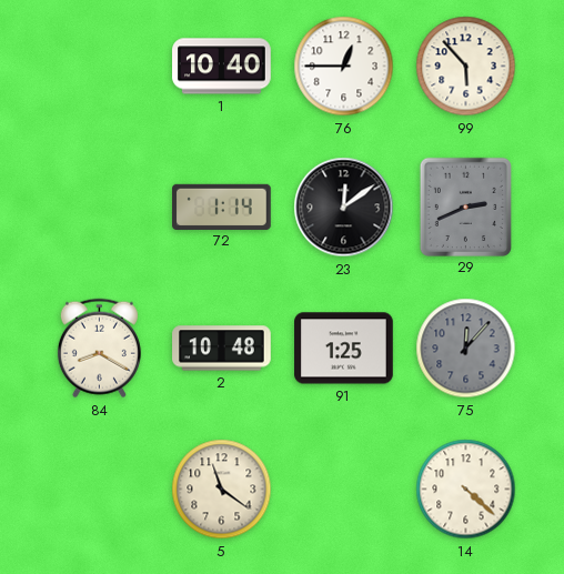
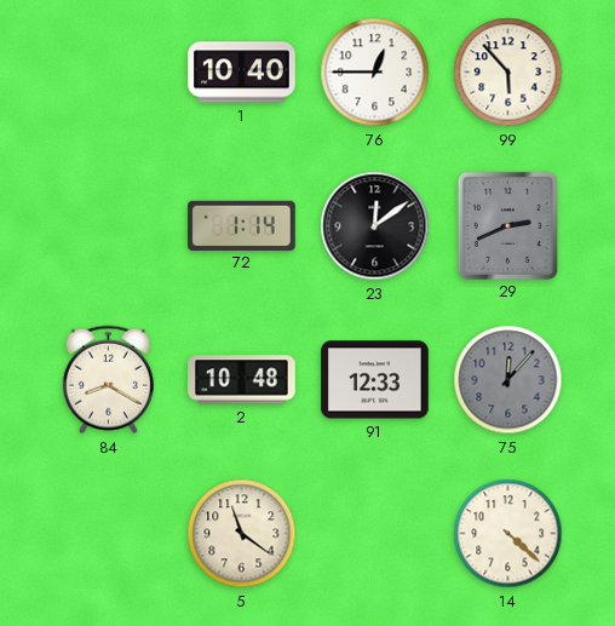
91: 1:25 -> 12:33
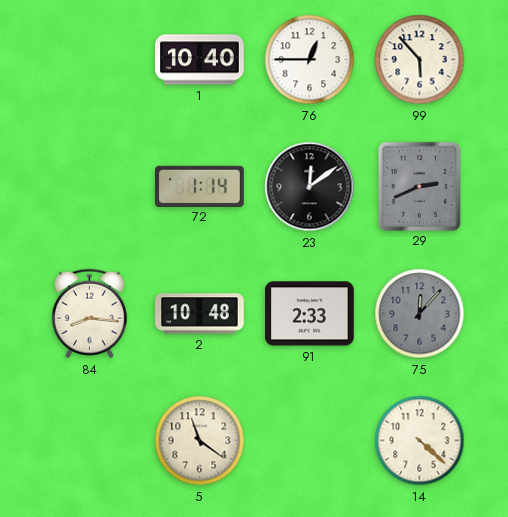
84: 8:20 -> 8:16
91: 12:33 -> 2:33
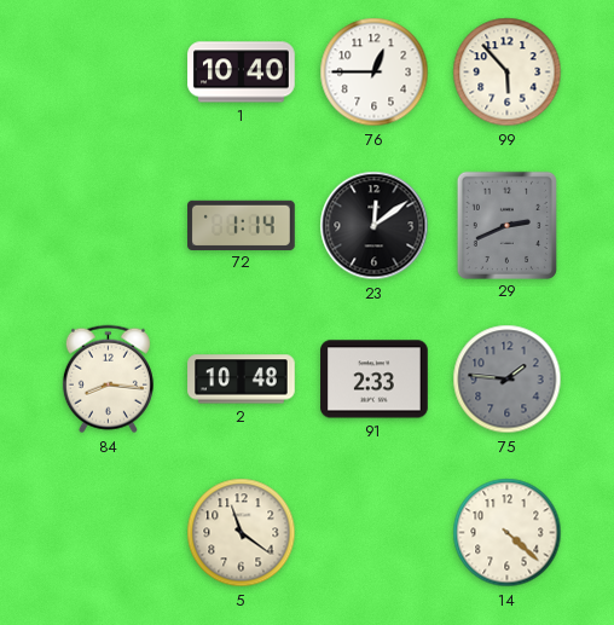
75: 12:07 -> 1:46
